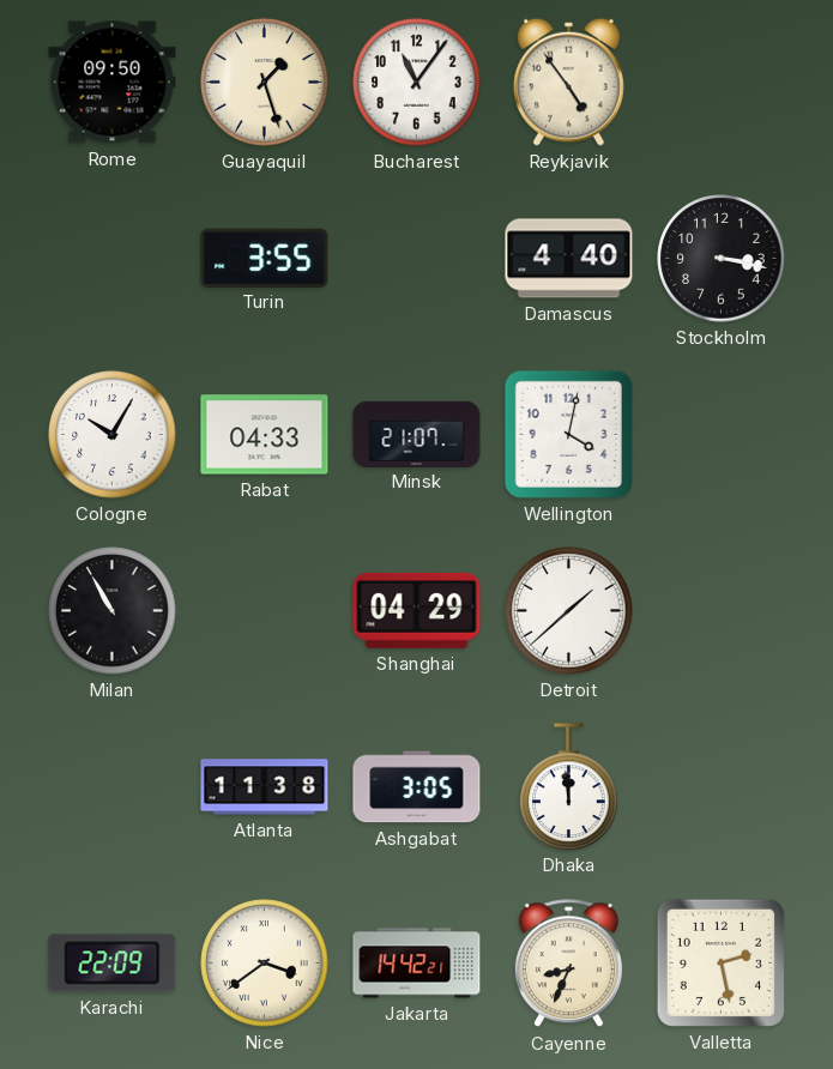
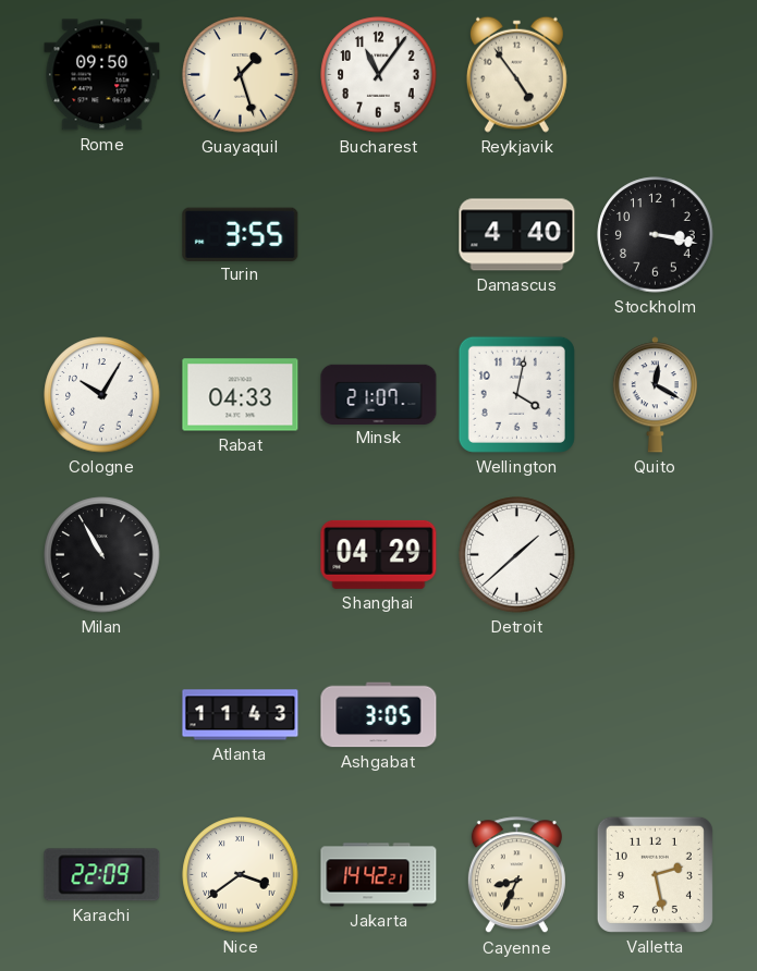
Quito: none -> 12:20
Atlanta: 11:38 -> 11:43
Dhaka: 11:59 -> none
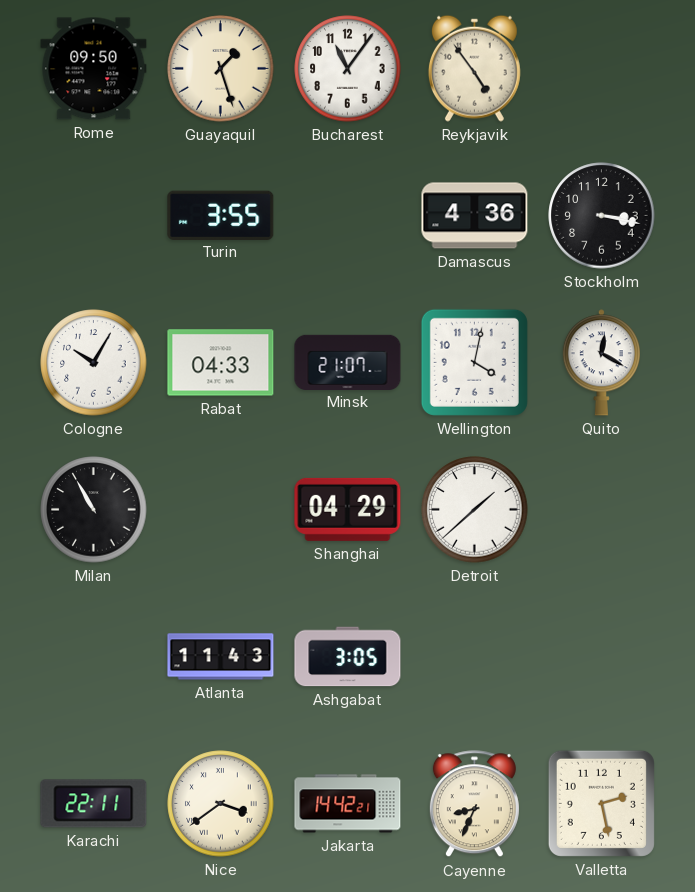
Damascus: 4:40 -> 4:36
Karachi: 22:09 -> 22:11
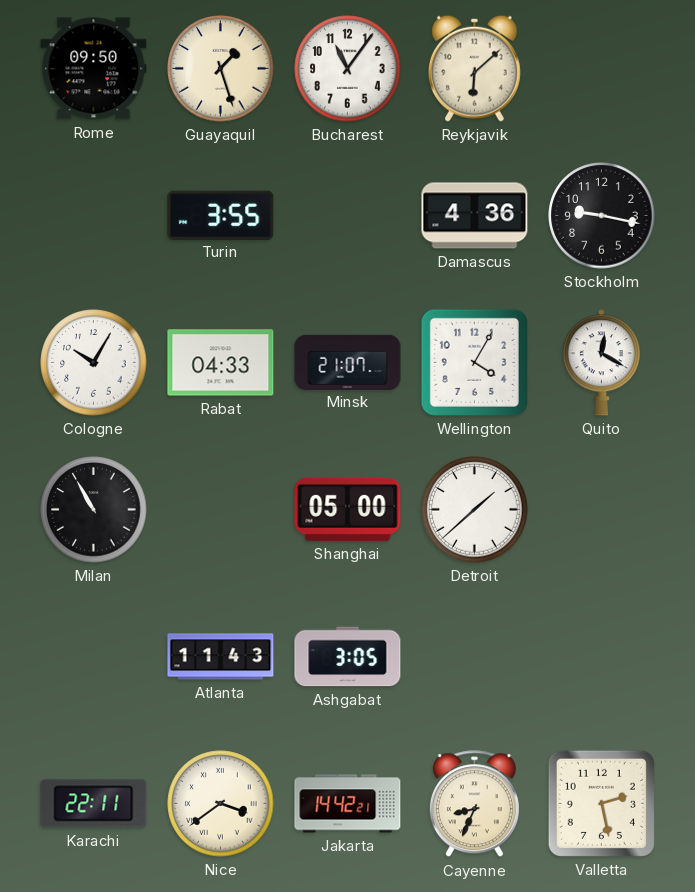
Reykjavik: 4:54 -> 6:08
Stockholm: 3:17 -> 9:17
Wellington: 4:02 -> 4:05
Shanghai: 04:29 -> 05:00
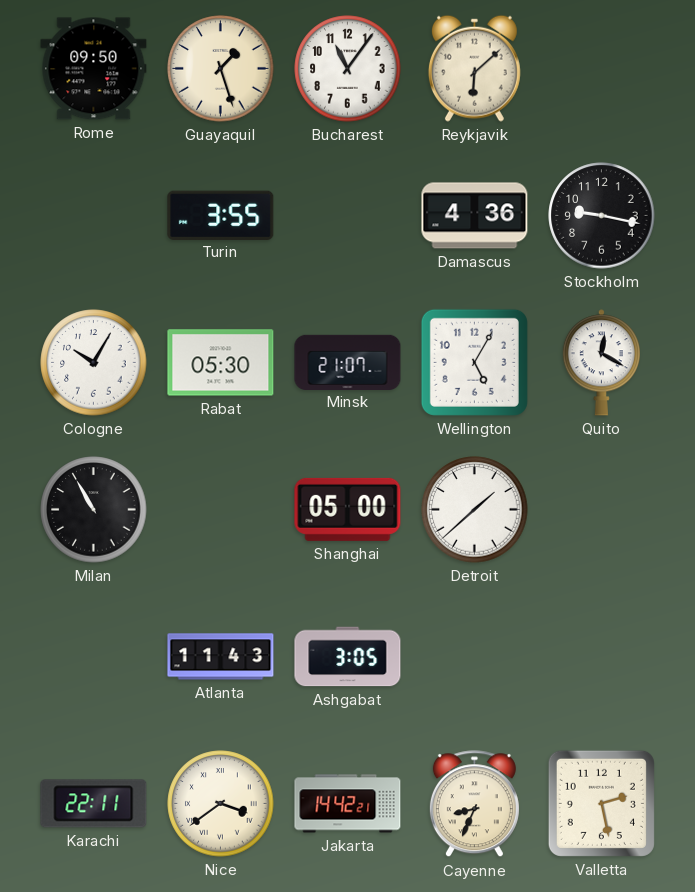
Rabat: 04:33 -> 05:30
Wellington: 4:05 -> 5:05
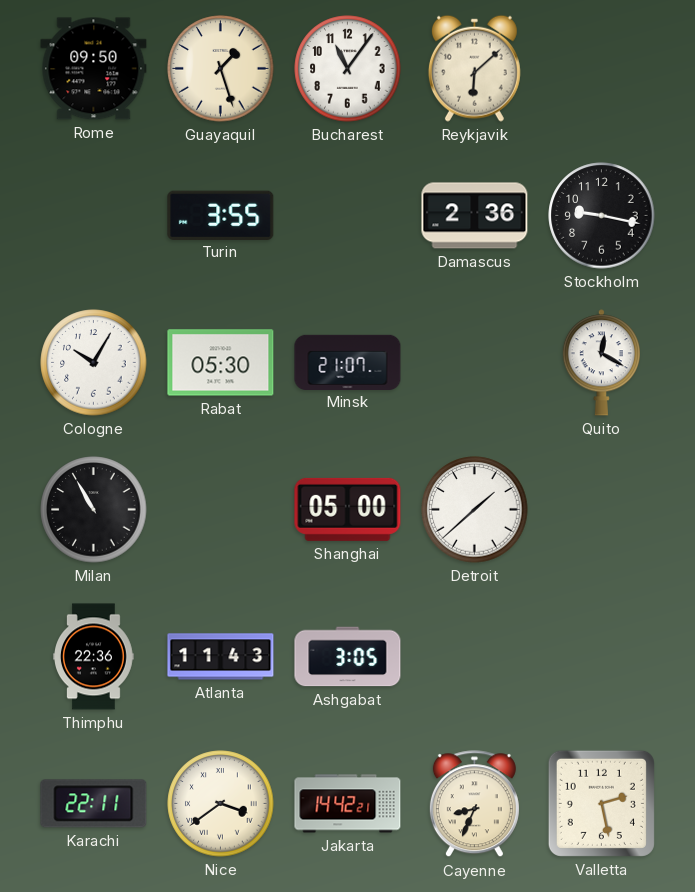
Damascus: 4:36 -> 2:36
Wellington: 5:05 -> none
Thimphu: none -> 22:36
